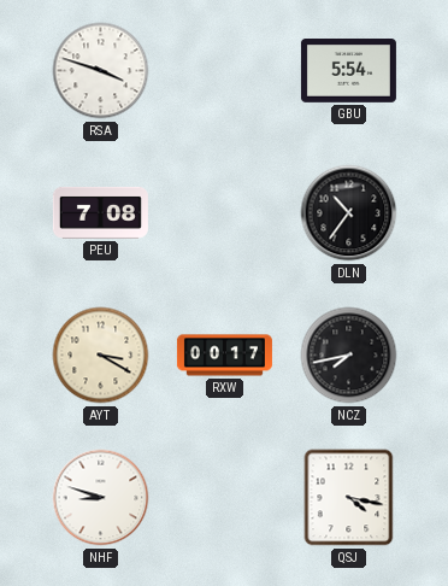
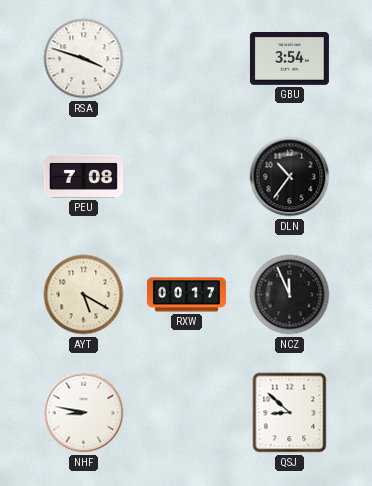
GBU: 5:54 -> 3:54
AYT: 3:20 -> 5:20
NCZ: 7:43 -> 11:56
NHF: 8:48 -> 8:47
QSJ: 4:17 -> 8:52
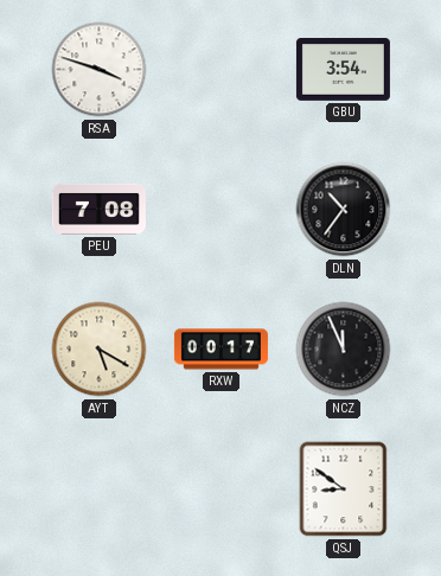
NHF: 8:47 -> none
QSJ: 8:52 -> 8:51
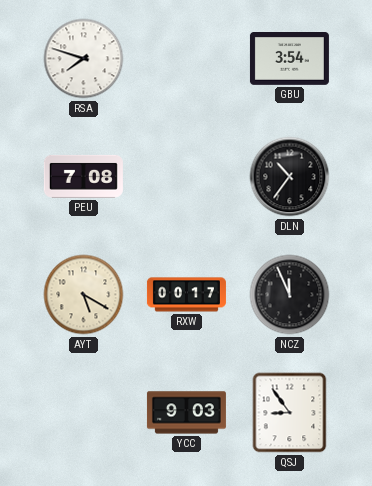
RSA: 3:48 -> 7:48
YCC: none -> 9:03
QSJ: 8:51 -> 8:54
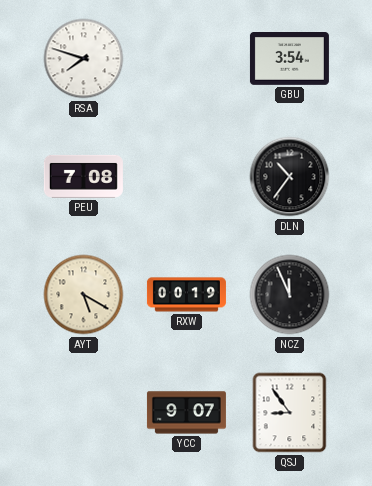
RXW: 00:17 -> 00:19
YCC: 9:03 -> 9:07
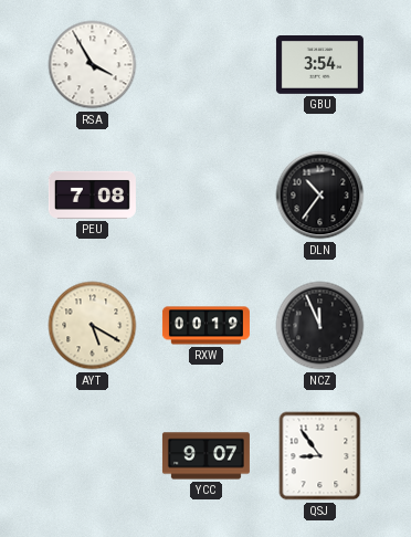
RSA: 7:48 -> 3:55
